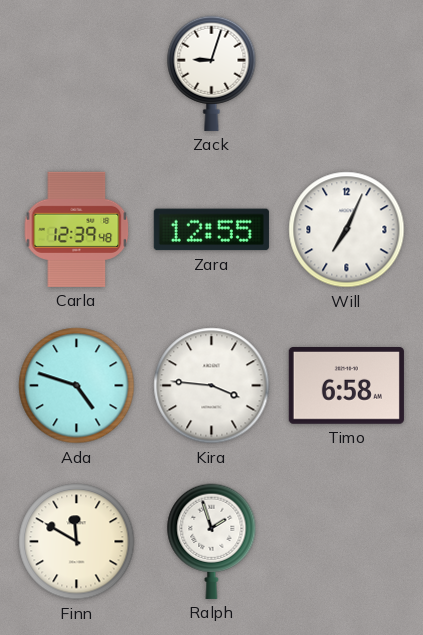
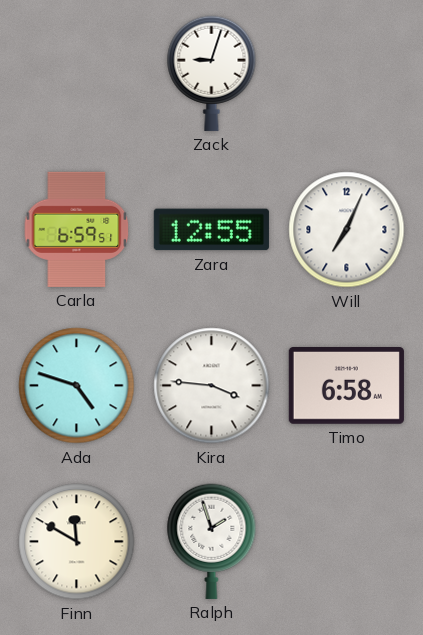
Carla: 12:39 -> 6:59
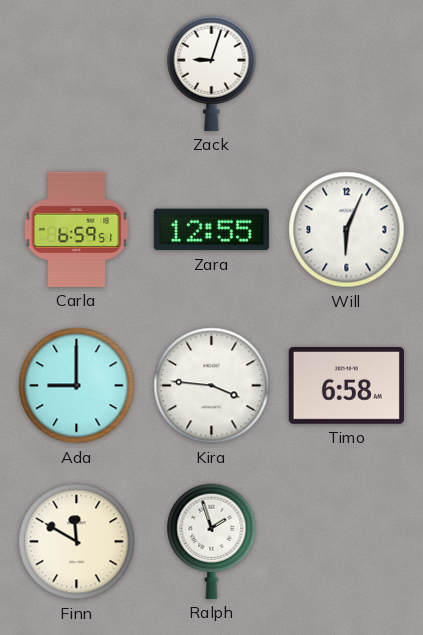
Will: 7:04 -> 6:04
Ada: 4:48 -> 9:00
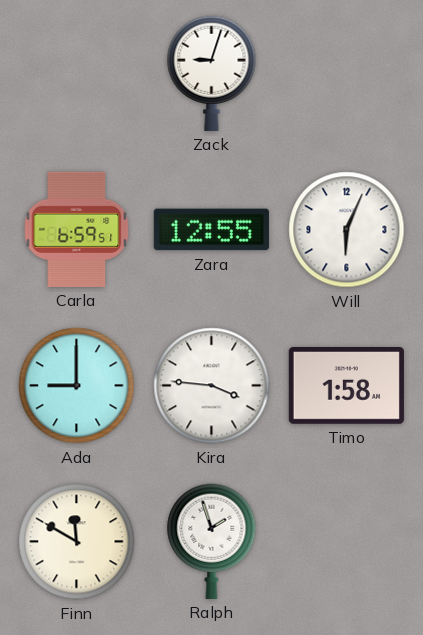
Timo: 6:58 -> 1:58
